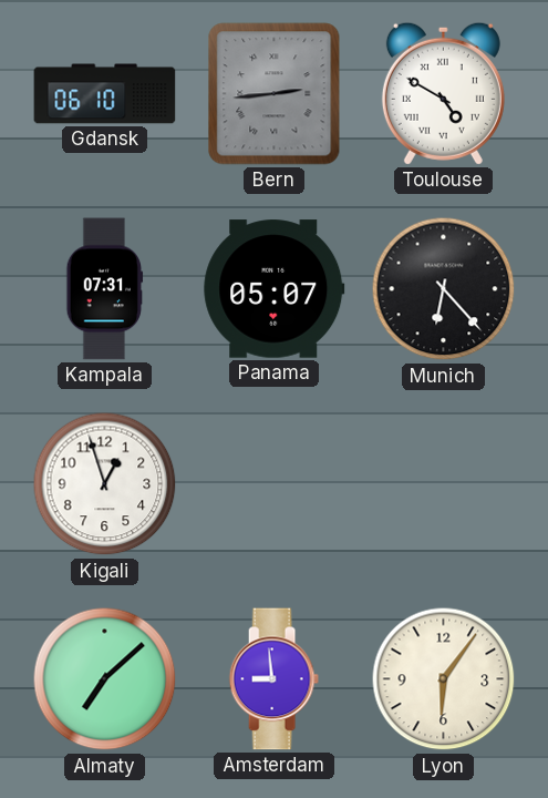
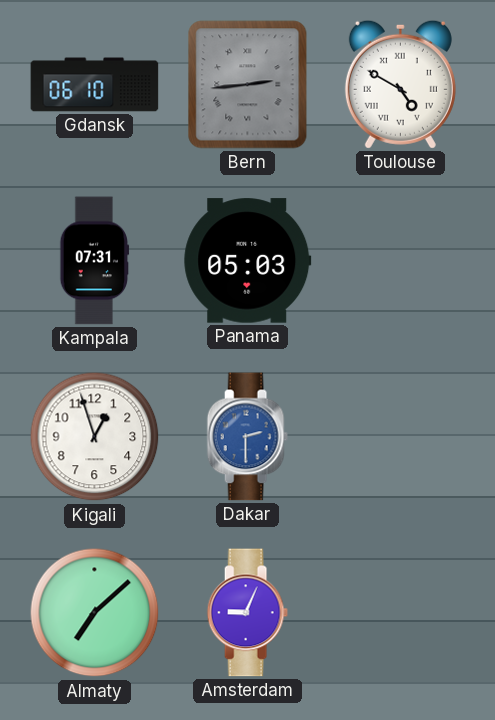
Panama: 05:07 -> 05:03
Munich: 6:23 -> none
Dakar: none -> 2:30
Amsterdam: 8:59 -> 9:04
Lyon: 6:06 -> none
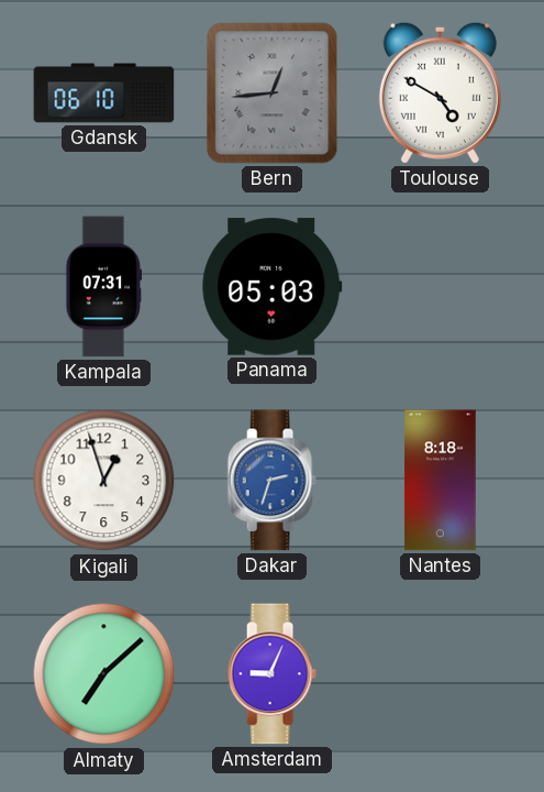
Bern: 2:44 -> 12:44
Dakar: 2:30 -> 2:33
Nantes: none -> 8:18
